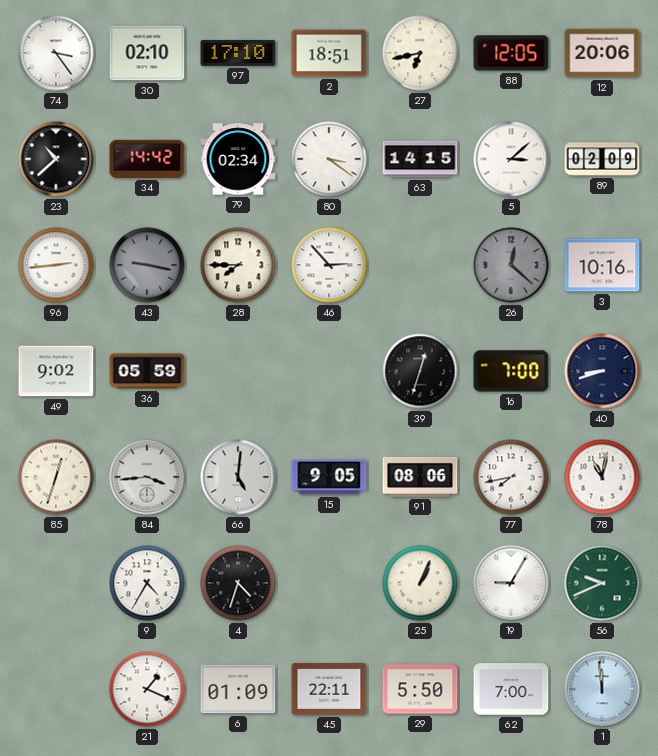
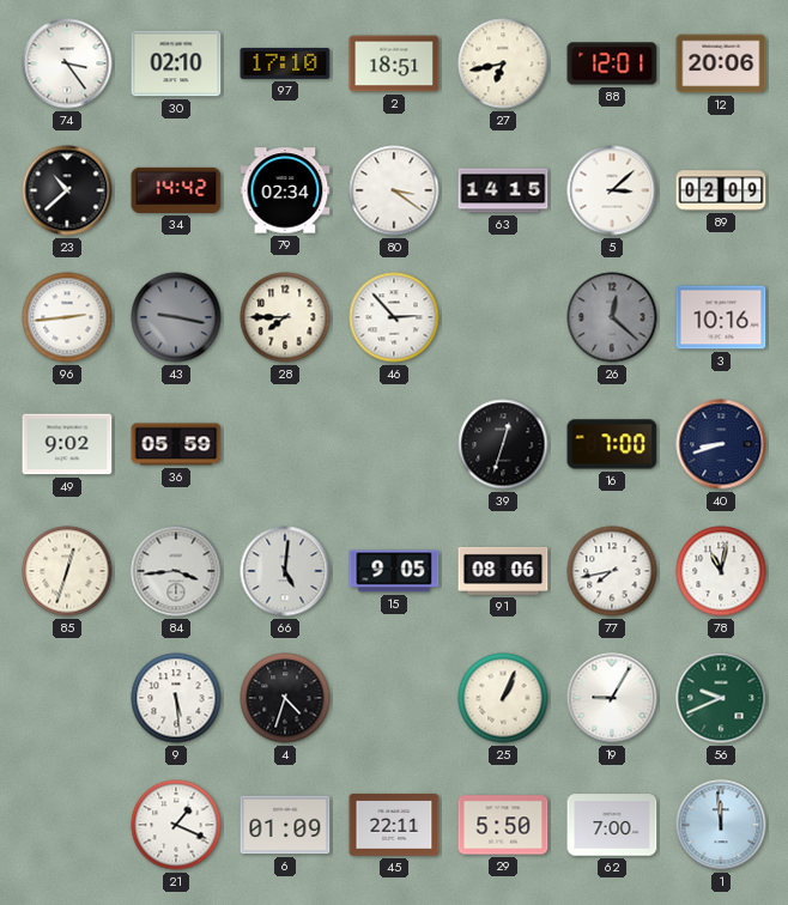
88: 12:05 -> 12:01
9: 4:35 -> 5:29
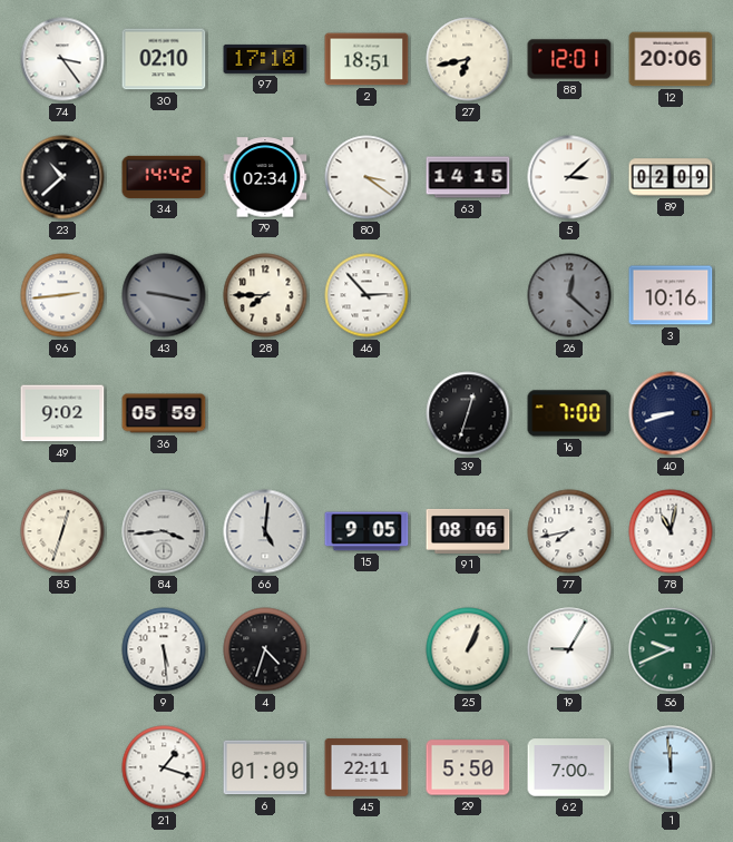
21: 1:19 -> 1:18
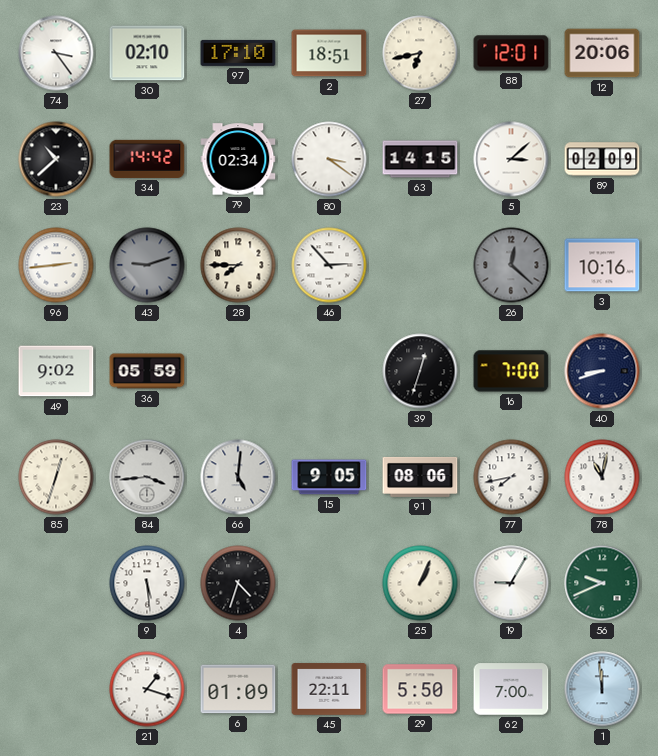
43: 9:17 -> 9:12
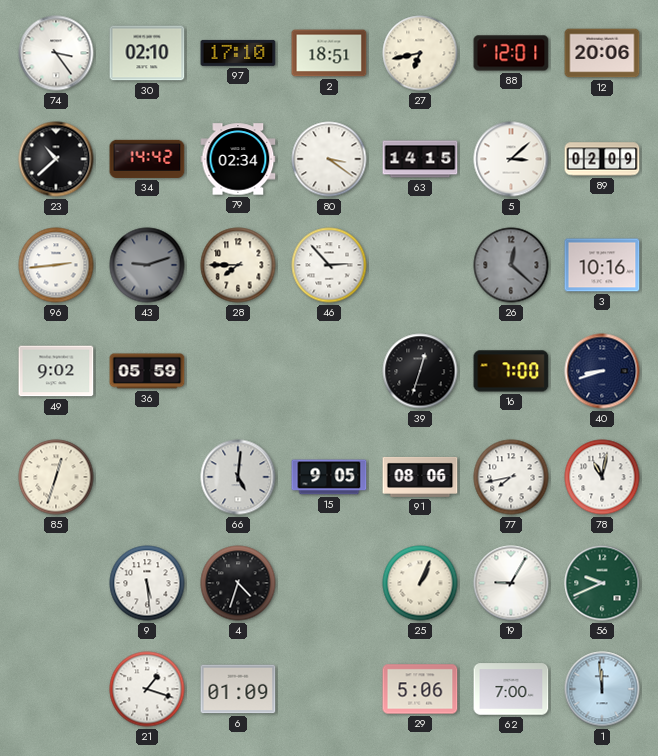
84: 3:44 -> none
45: 22:11 -> none
29: 5:50 -> 5:06
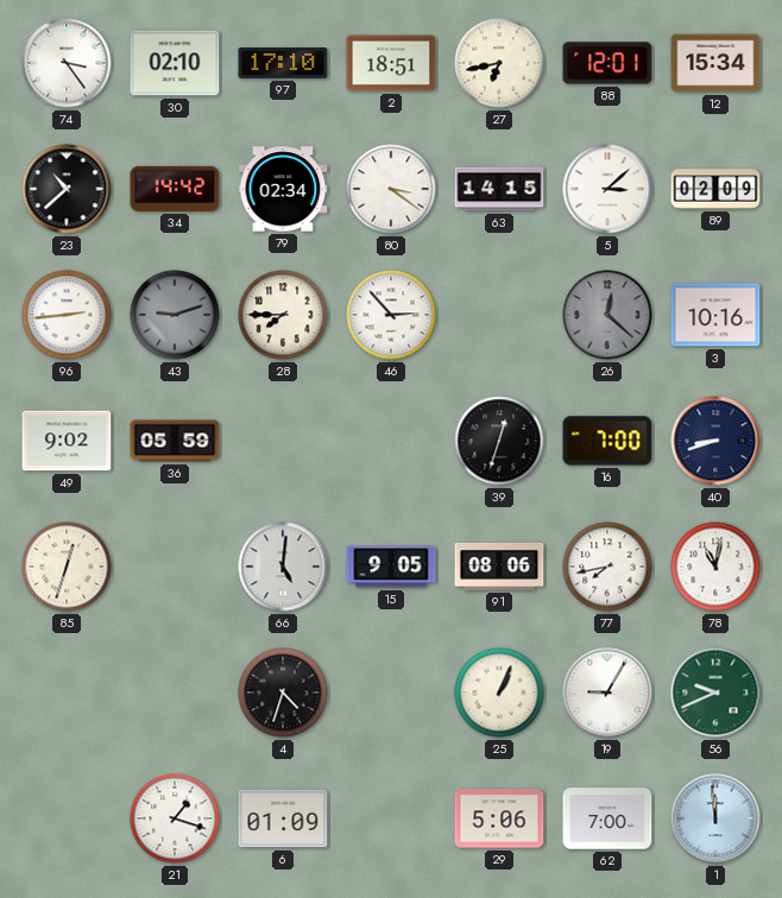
12: 20:06 -> 15:34
9: 5:29 -> none
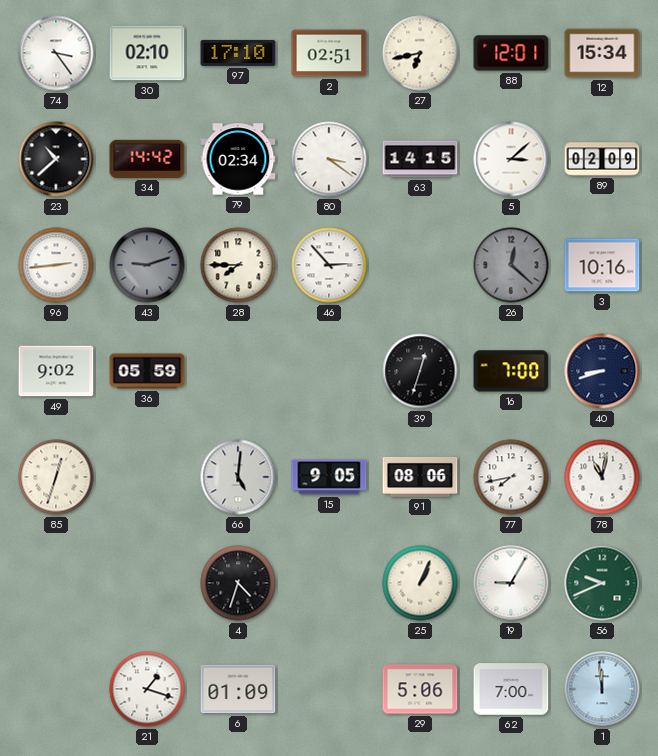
2: 18:51 -> 02:51
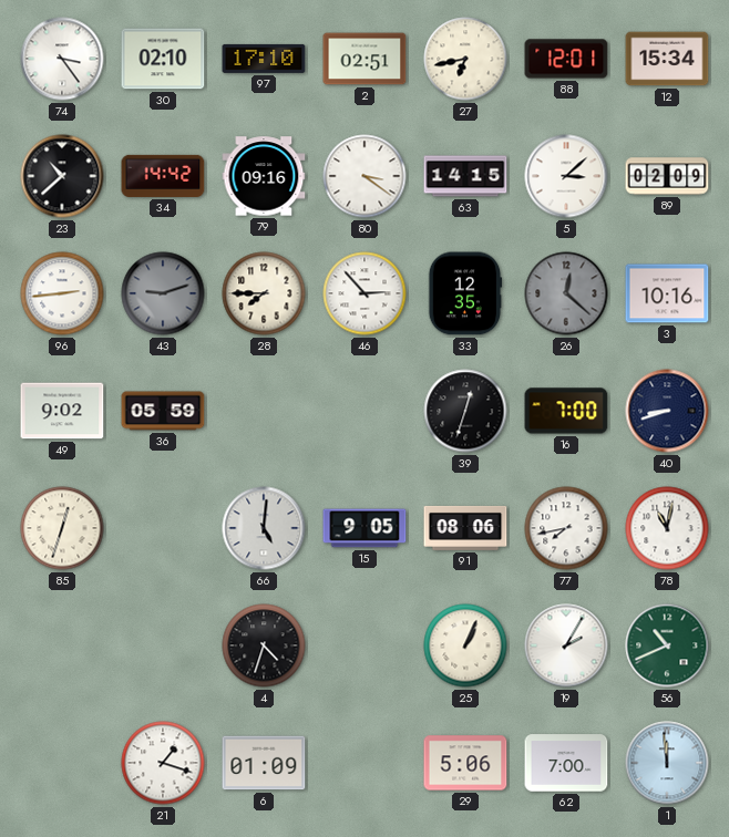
79: 02:34 -> 09:16
33: none -> 12:35
19: 9:05 -> 2:05
56: 9:41 -> 10:41
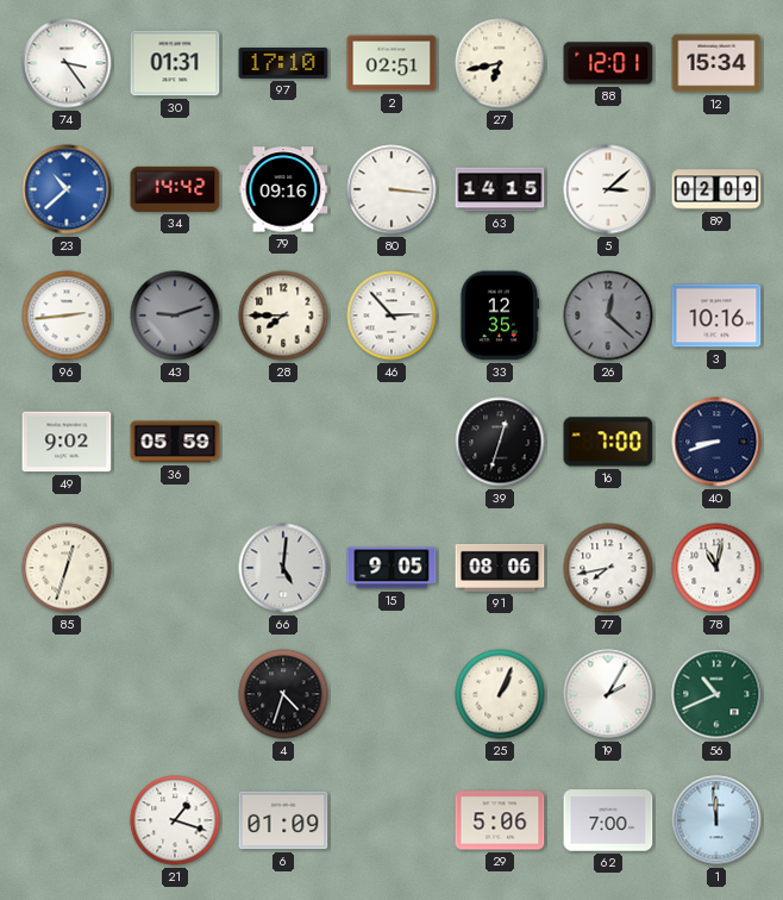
30: 02:10 -> 01:31
23 dial: black -> blue
80: 3:21 -> 3:16
